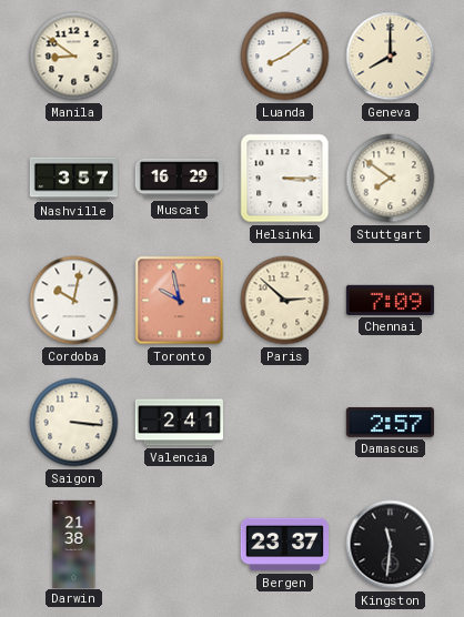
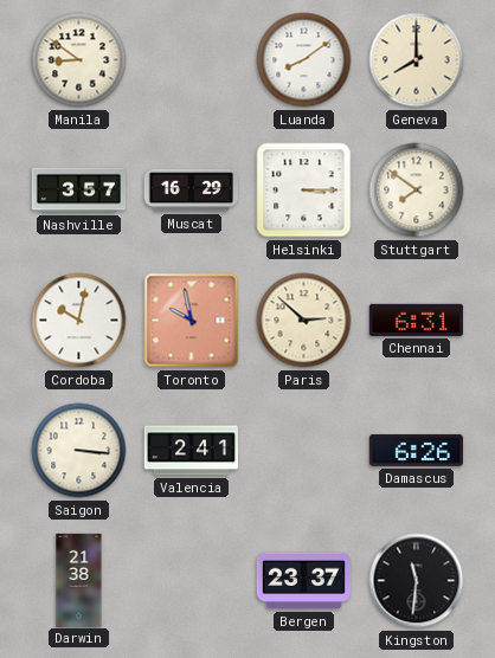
Chennai: 7:09 -> 6:31
Damascus: 2:57 -> 6:26
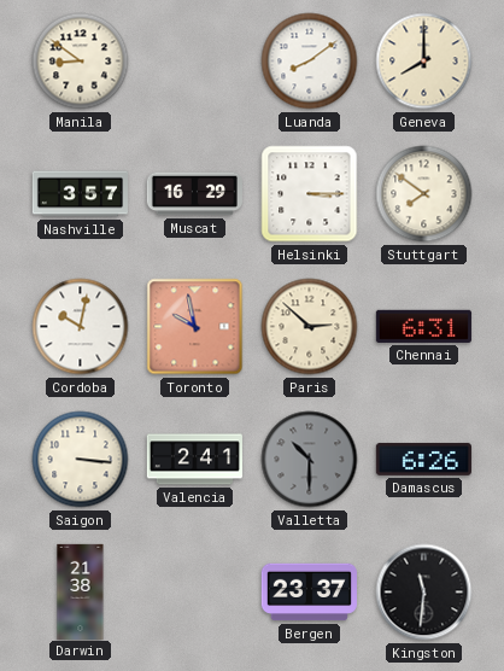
Valletta: none -> 10:30
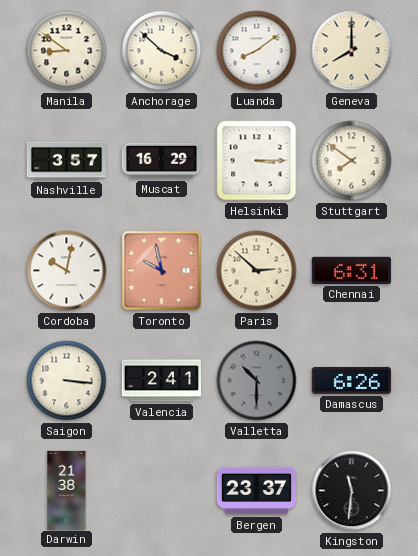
Anchorage: none -> 3:52
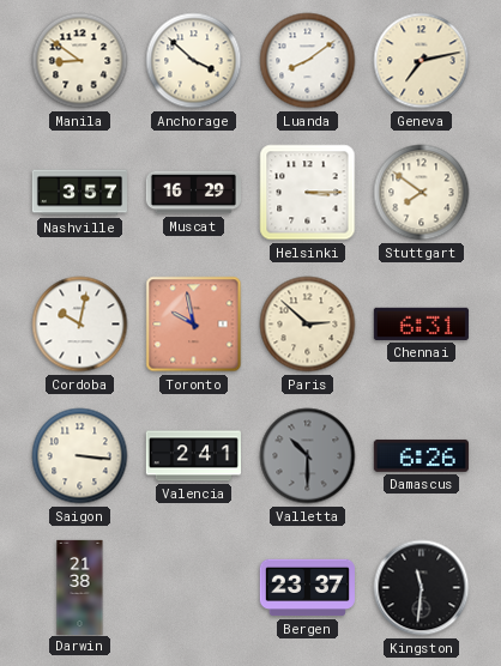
Geneva: 8:00 -> 7:13
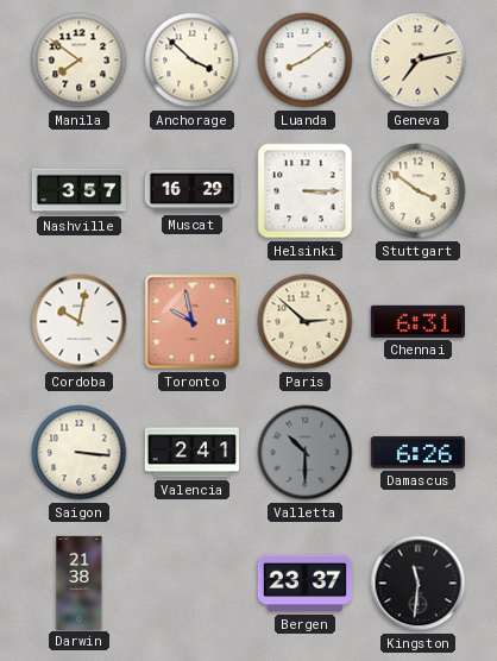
Manila: 8:51 -> 7:51
Stuttgart: 7:51 -> 3:51
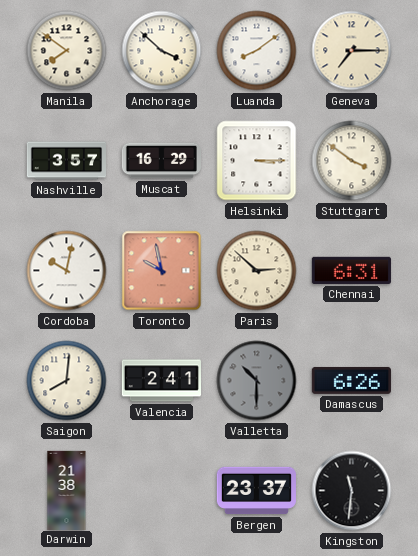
Geneva: 7:13 -> 7:15
Saigon: 3:16 -> 8:01
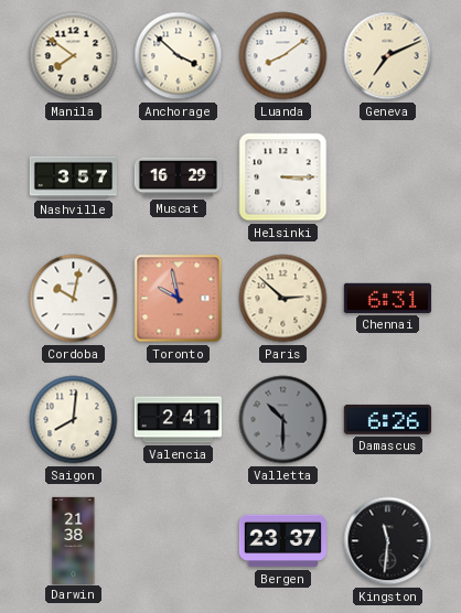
Geneva: 7:15 -> 7:11
Stuttgart: 3:51 -> none
